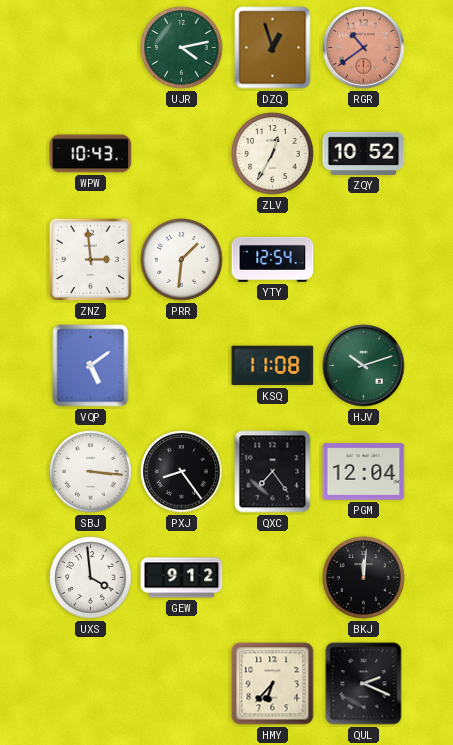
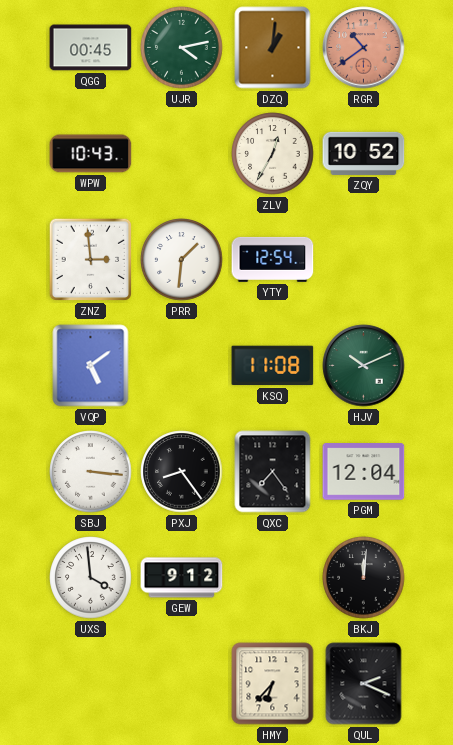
QGG: none -> 00:45
DZQ: 12:57 -> 1:01
HJV: 10:12 -> 10:11
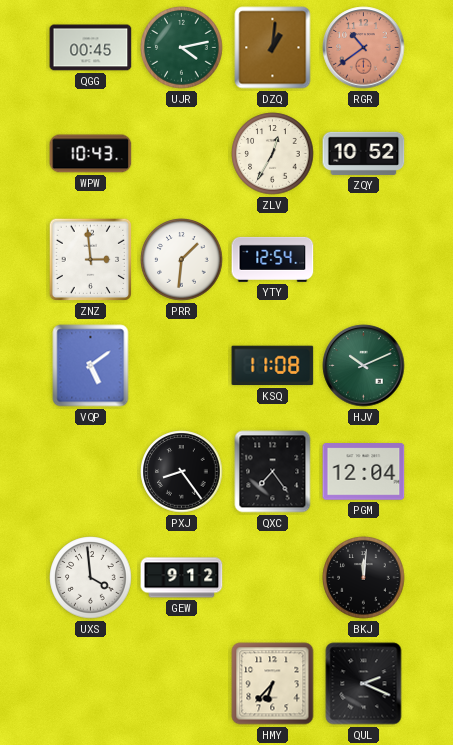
SBJ: 3:16 -> none
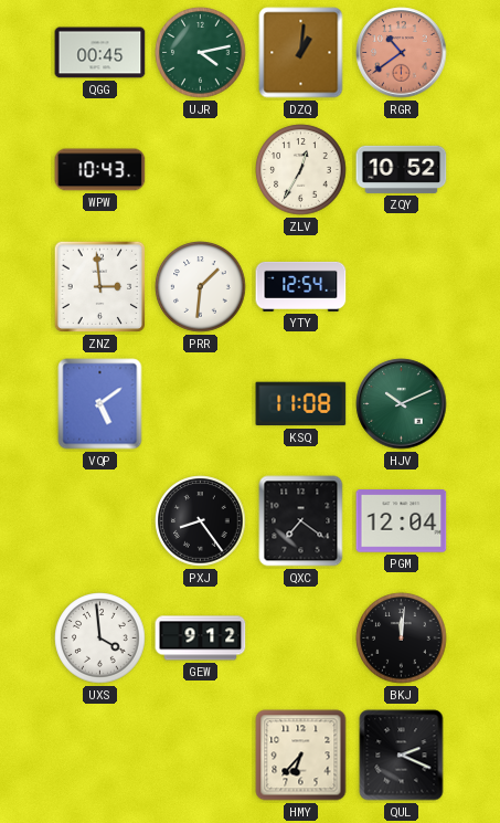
QXC: 7:24 -> 7:21
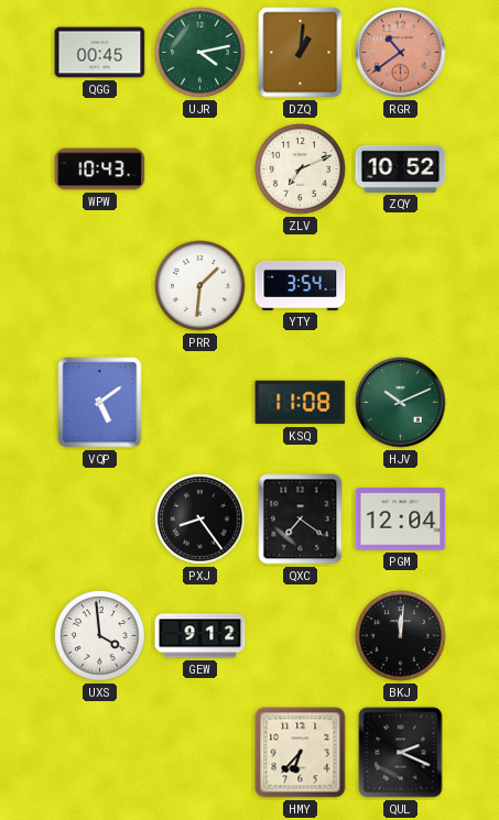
ZLV: 12:35 -> 7:11
ZNZ: 2:59 -> none
YTY: 12:54 -> 3:54
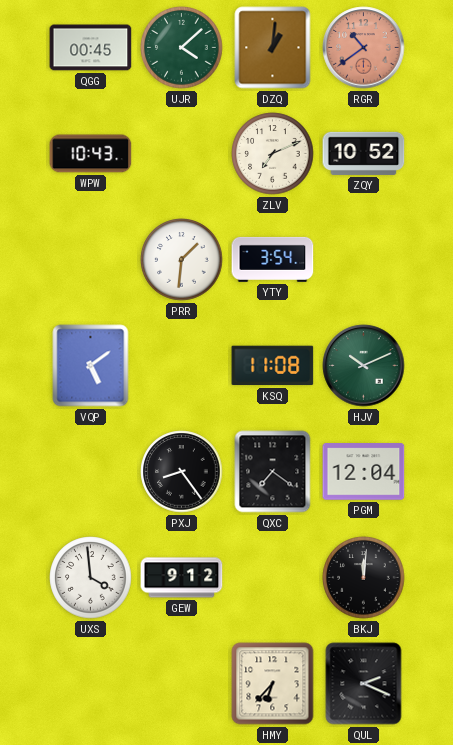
UJR: 4:13 -> 4:08
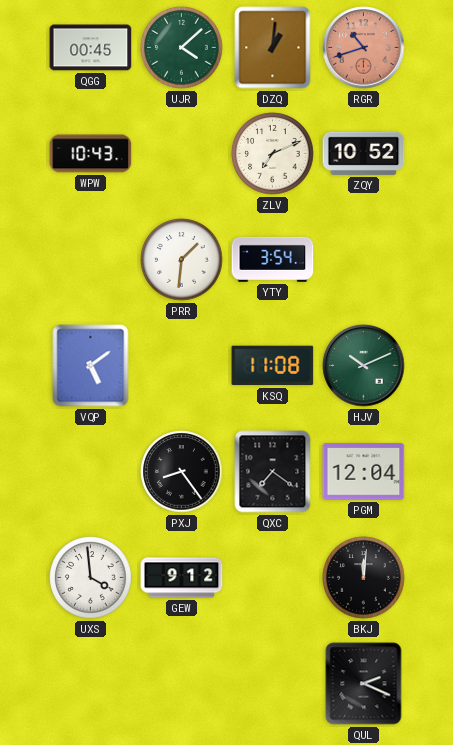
RGR: 10:39 -> 10:42
HMY: 6:37 -> none
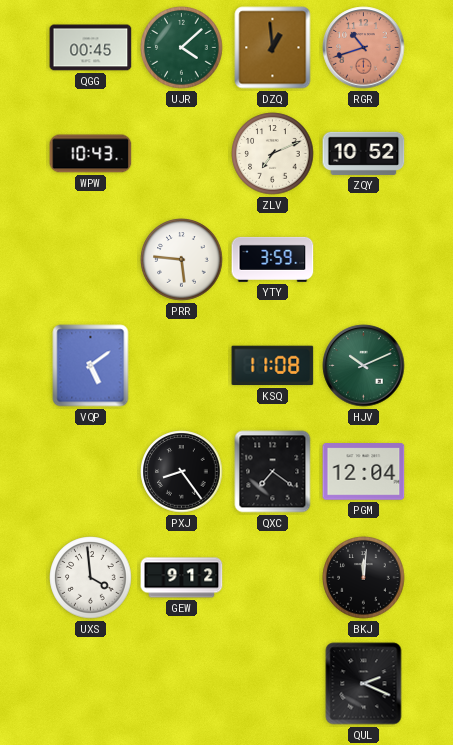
DZQ: 1:01 -> 12:59
PRR: 1:31 -> 5:46
YTY: 3:54 -> 3:59
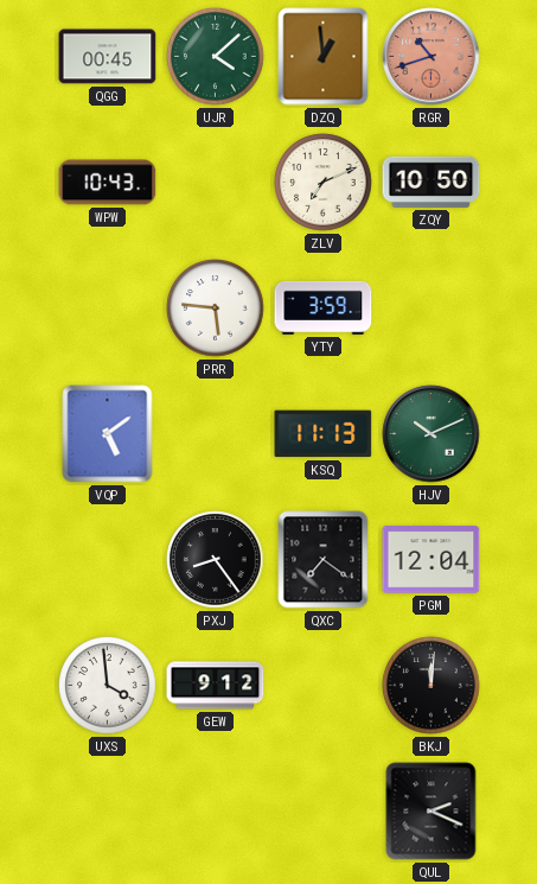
ZQY: 10:52 -> 10:50
KSQ: 11:08 -> 11:13
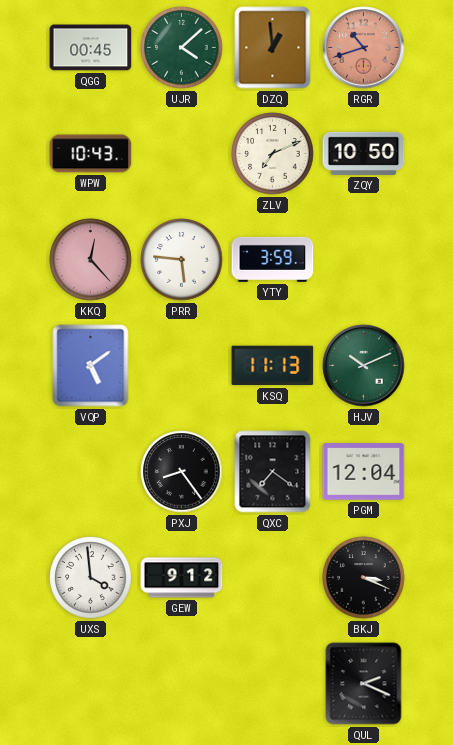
KKQ: none -> 12:23
BKJ: 12:01 -> 3:19
